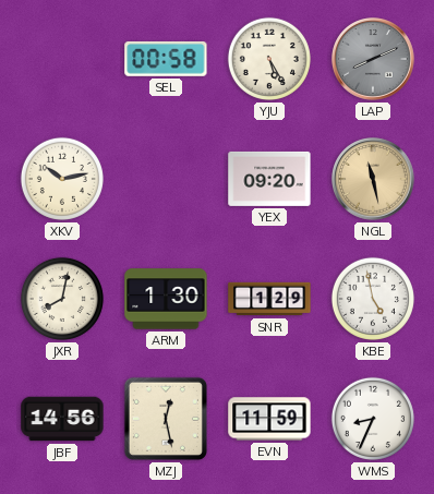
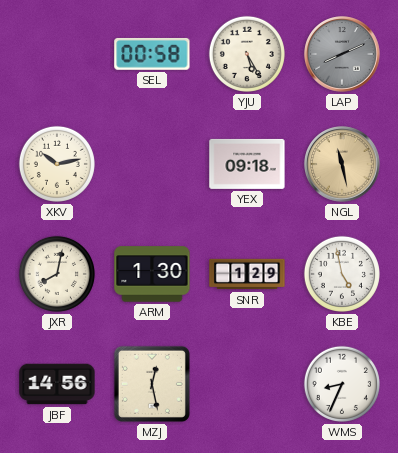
YEX: 09:20 -> 09:18
EVN: 11:59 -> none
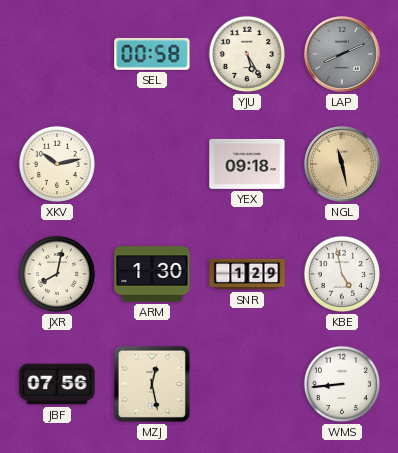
JBF: 14:56 -> 07:56
WMS: 8:34 -> 8:44
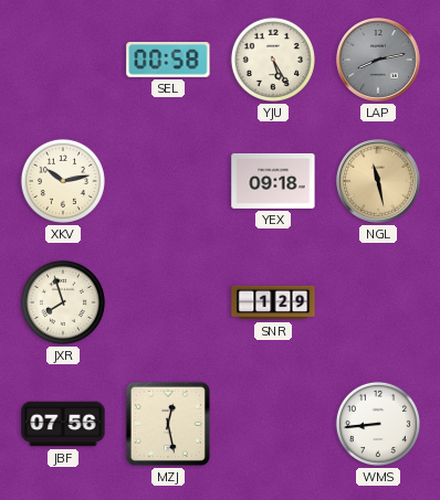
LAP: 8:11 -> 8:13
JXR: 8:02 -> 7:57
ARM: 1:30 -> none
KBE: 4:58 -> none
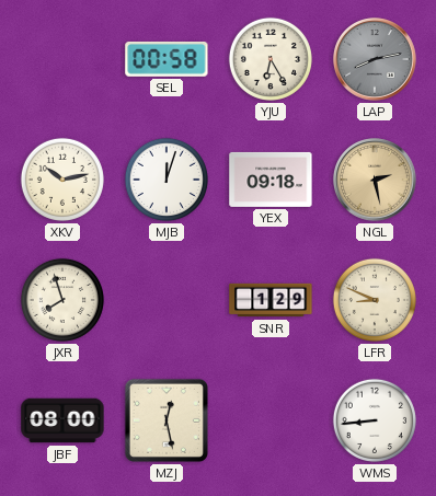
YJU: 5:25 -> 6:25
MJB: none -> 12:03
NGL: 11:28 -> 2:28
LFR: none -> 8:49
JBF: 07:56 -> 08:00
